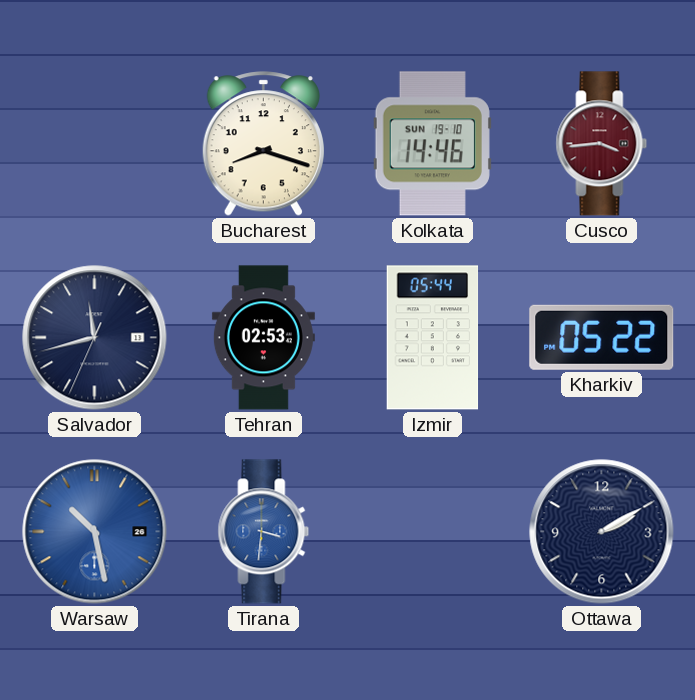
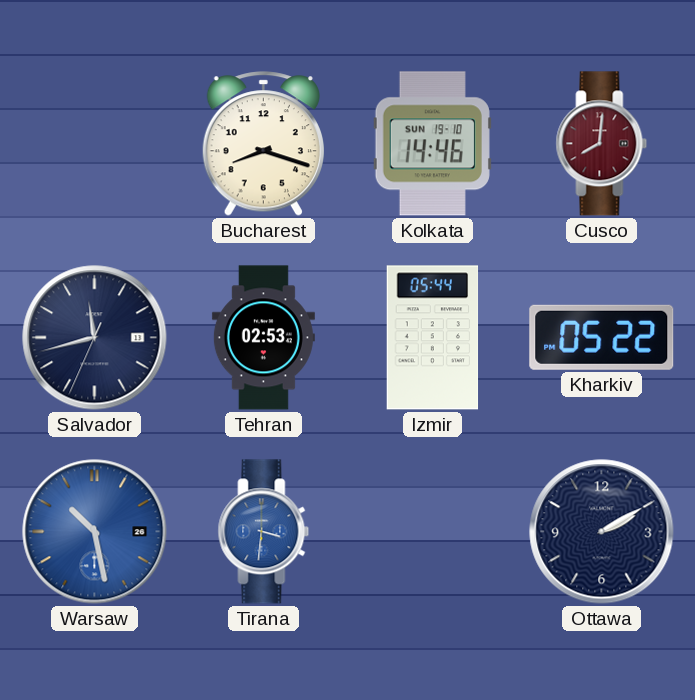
Cusco: 3:44 -> 8:01
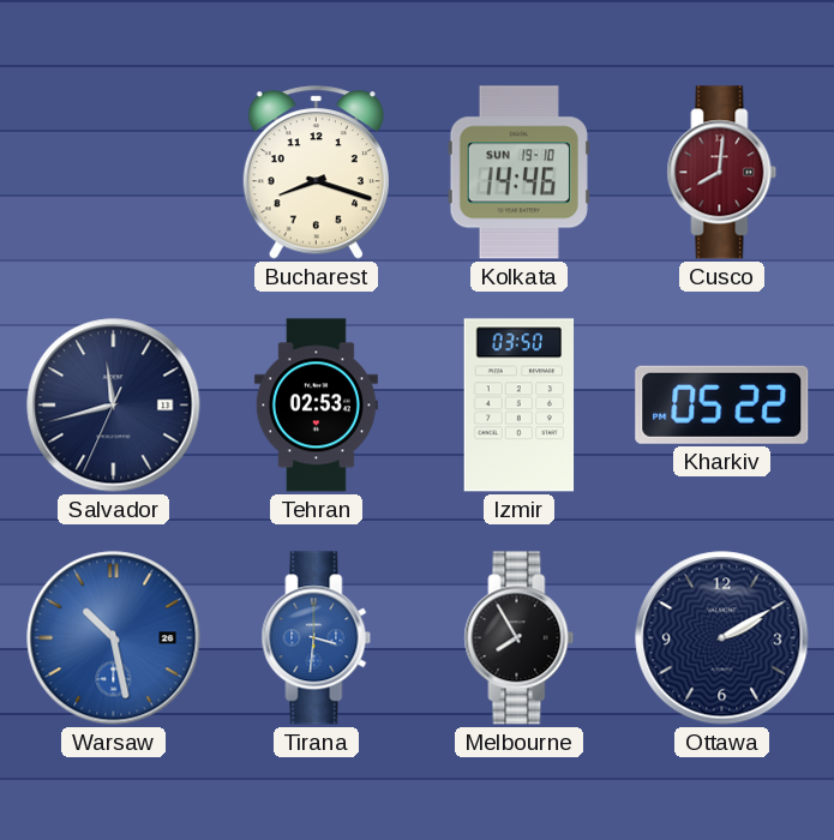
Izmir: 05:44 -> 03:50
Melbourne: none -> 7:55
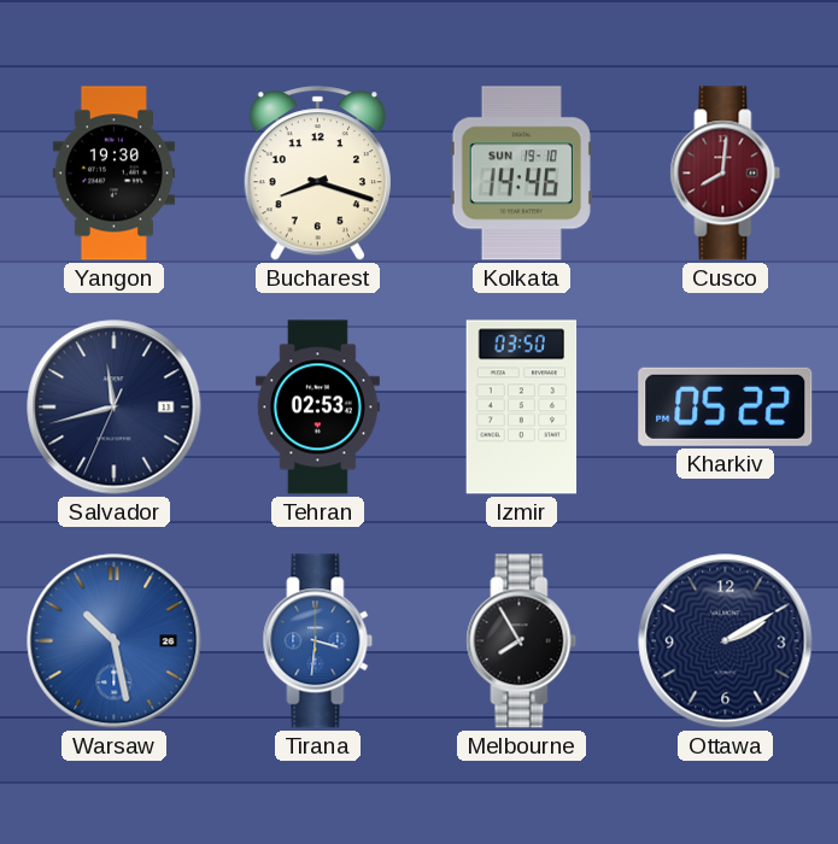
Yangon: none -> 19:30
